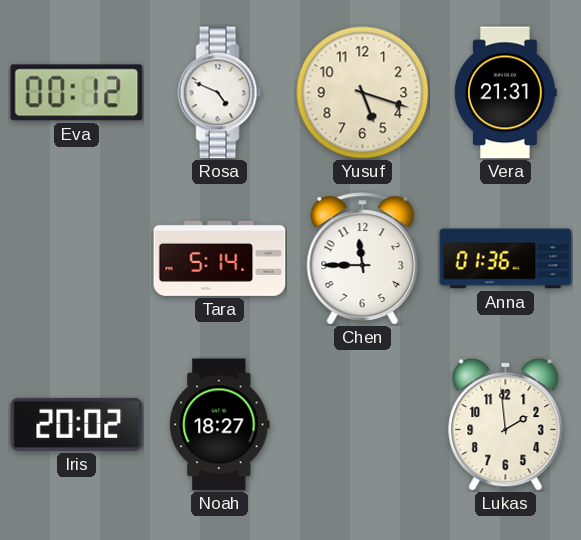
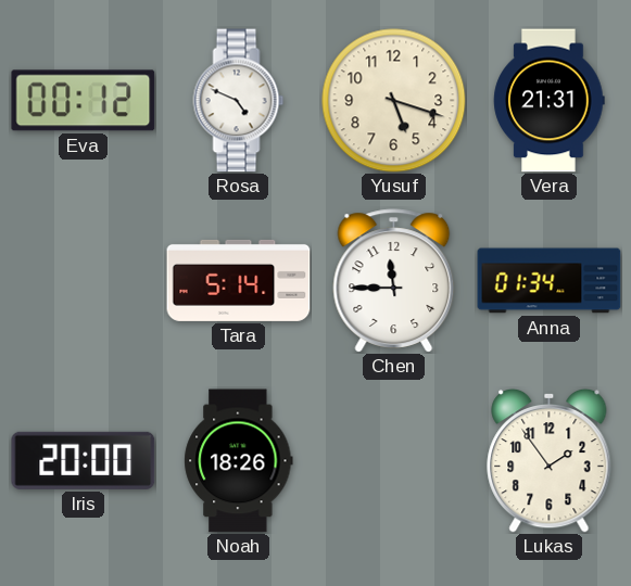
Anna: 01:36 -> 01:34
Iris: 20:02 -> 20:00
Noah: 18:27 -> 18:26
Lukas: 1:59 -> 1:54
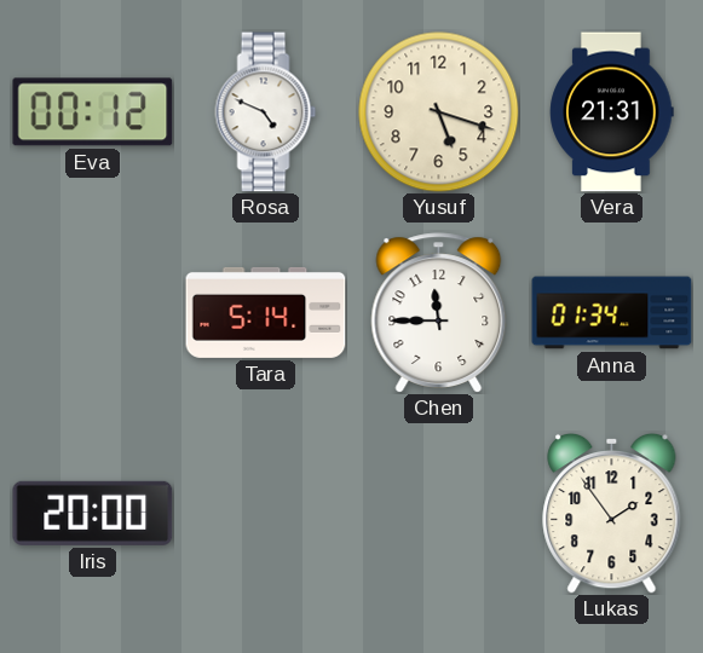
Noah: 18:26 -> none
